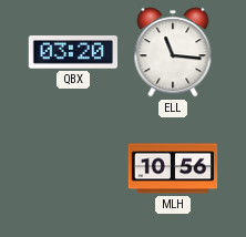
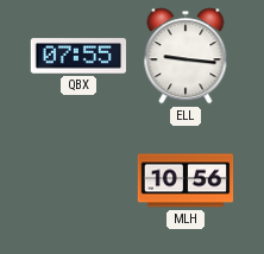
QBX: 03:20 -> 07:55
ELL: 11:16 -> 9:16
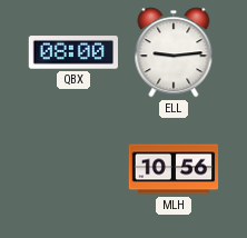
QBX: 07:55 -> 08:00
ELL: 9:16 -> 9:14
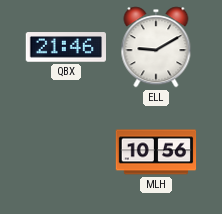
QBX: 08:00 -> 21:46
ELL: 9:14 -> 9:10
